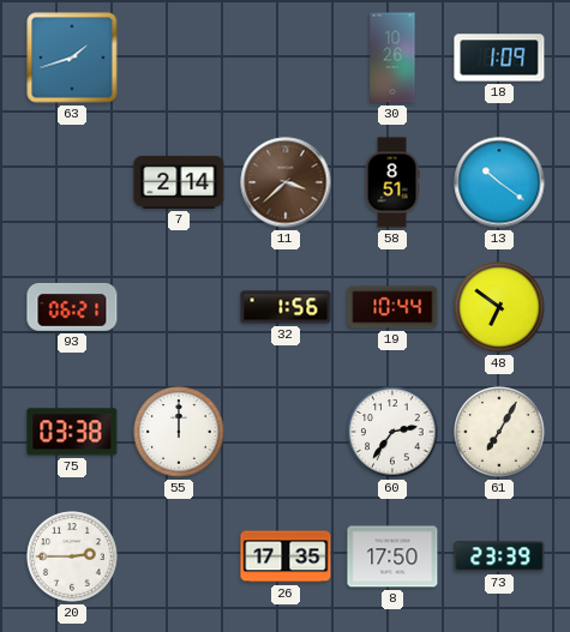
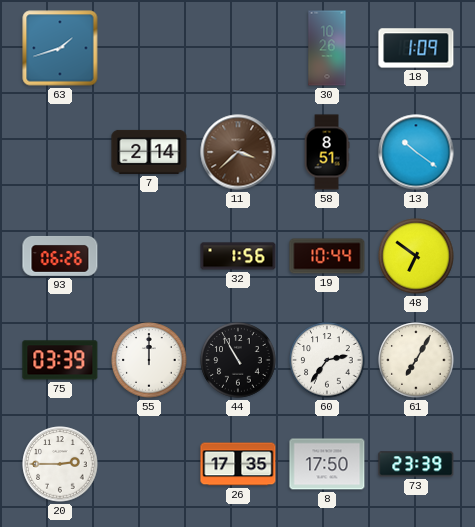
93: 06:21 -> 06:26
75: 03:38 -> 03:39
44: none -> 10:55
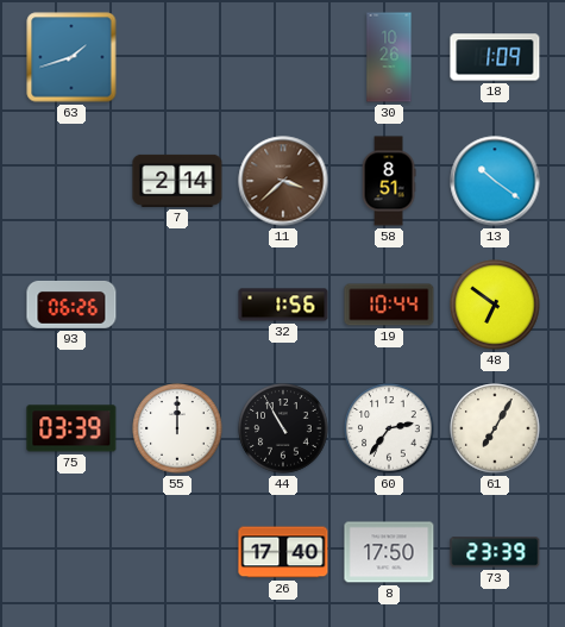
20: 2:45 -> none
26: 17:35 -> 17:40
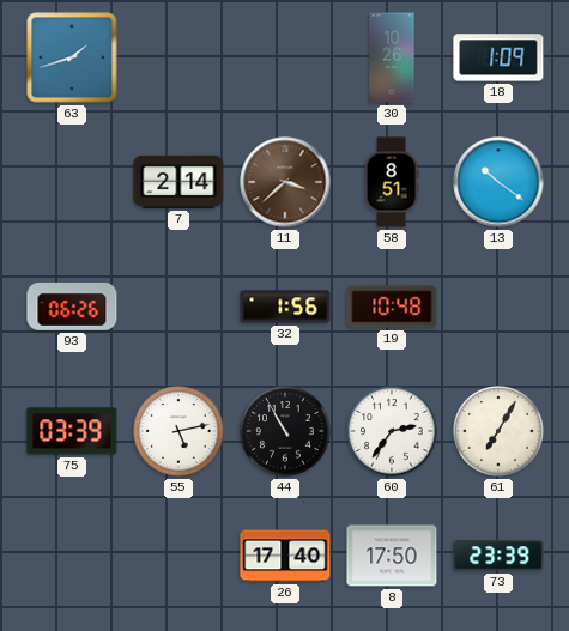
19: 10:44 -> 10:48
48: 6:51 -> none
55: 12:00 -> 5:13
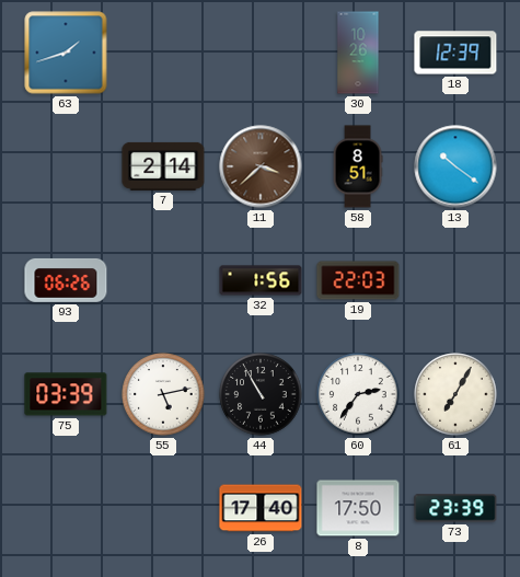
18: 1:09 -> 12:39
19: 10:48 -> 22:03
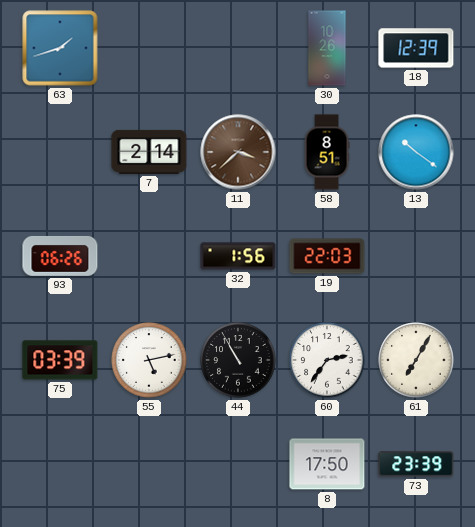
26: 17:40 -> none
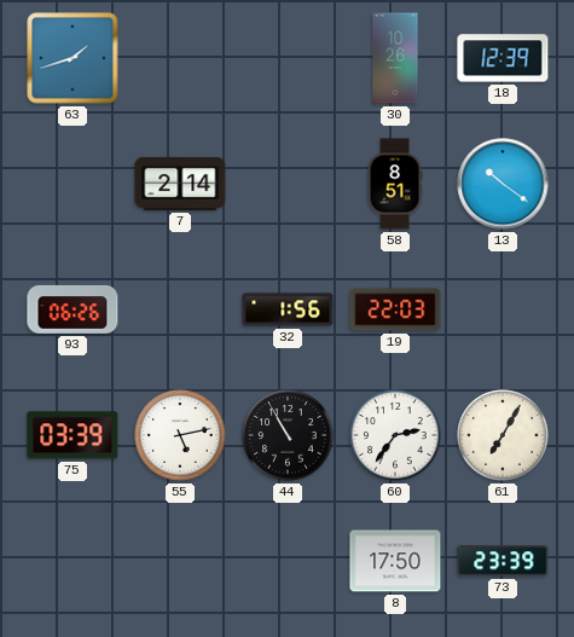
11: 3:38 -> none
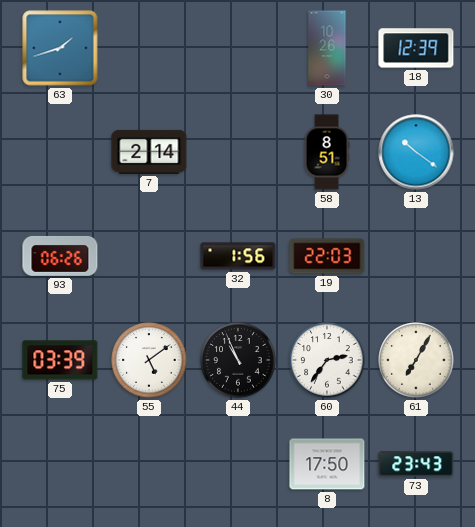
55: 5:13 -> 5:09
44: 10:55 -> 10:56
73: 23:39 -> 23:43
